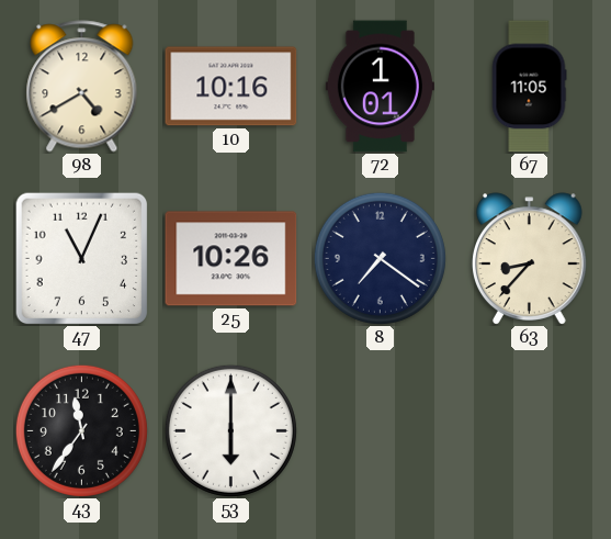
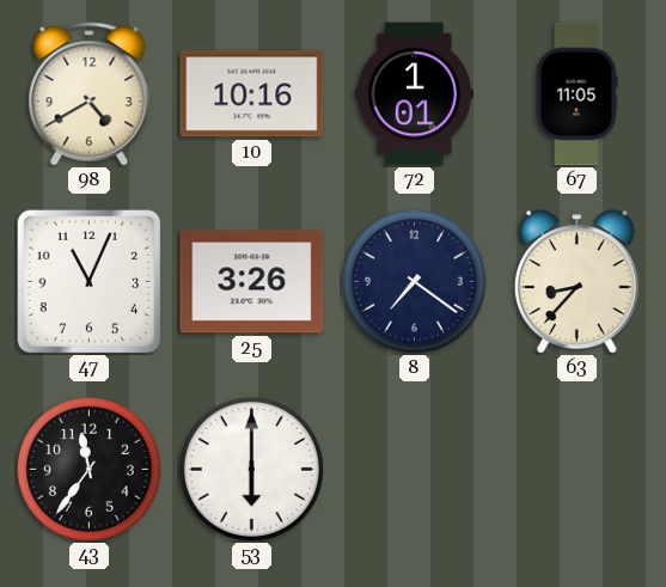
25: 10:26 -> 3:26
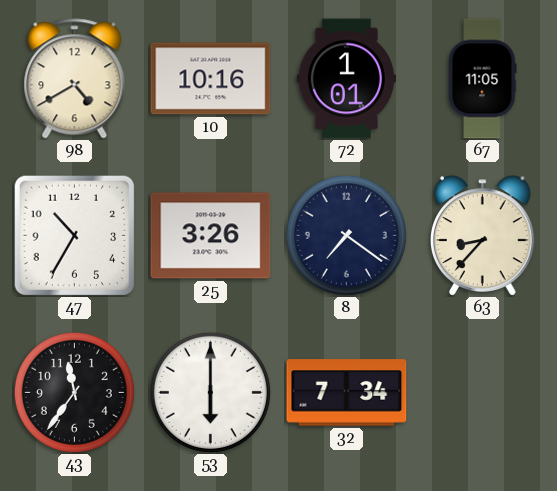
47: 11:04 -> 10:35
32: none -> 7:34
